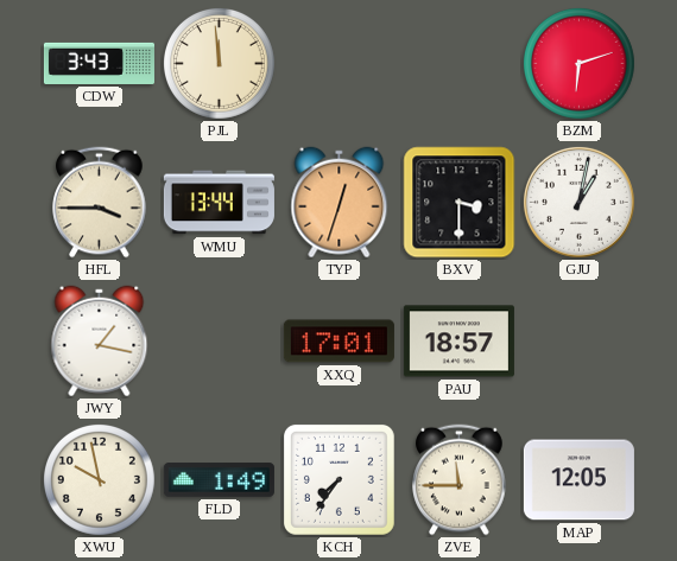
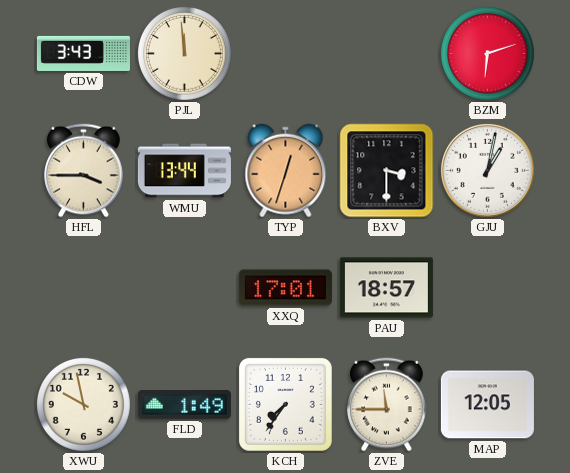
JWY: 1:17 -> none
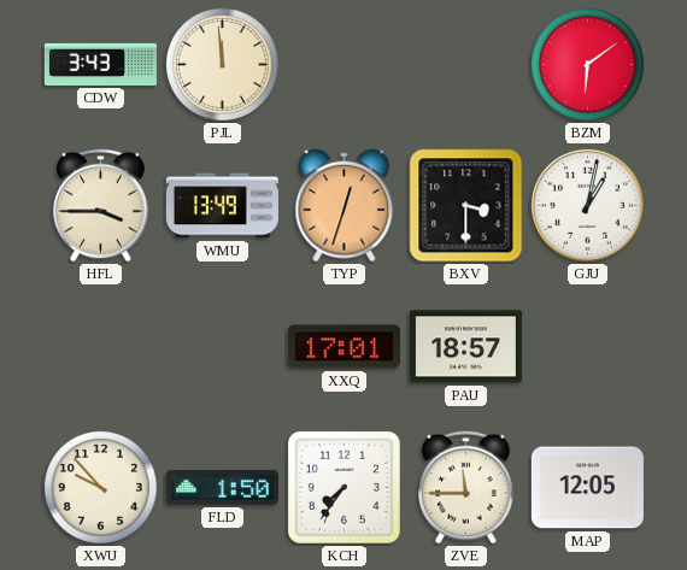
BZM: 6:12 -> 6:09
WMU: 13:44 -> 13:49
XWU: 9:58 -> 9:53
FLD: 1:49 -> 1:50
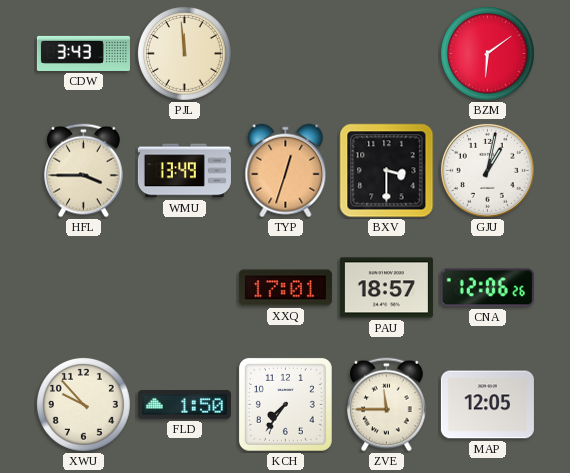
CNA: none -> 12:06
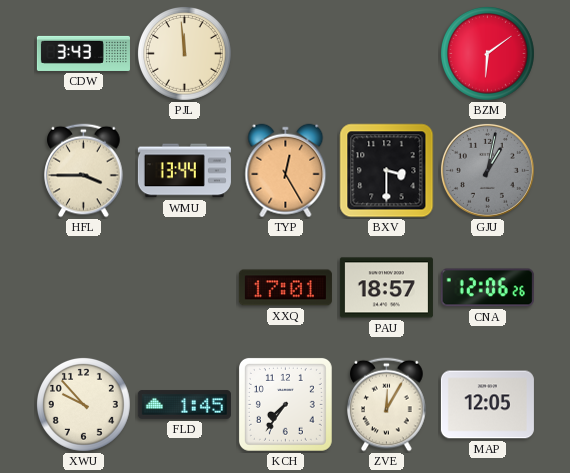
WMU: 13:49 -> 13:44
TYP: 12:33 -> 12:25
GJU dial: white -> grey
FLD: 1:50 -> 1:45
ZVE: 11:45 -> 12:05
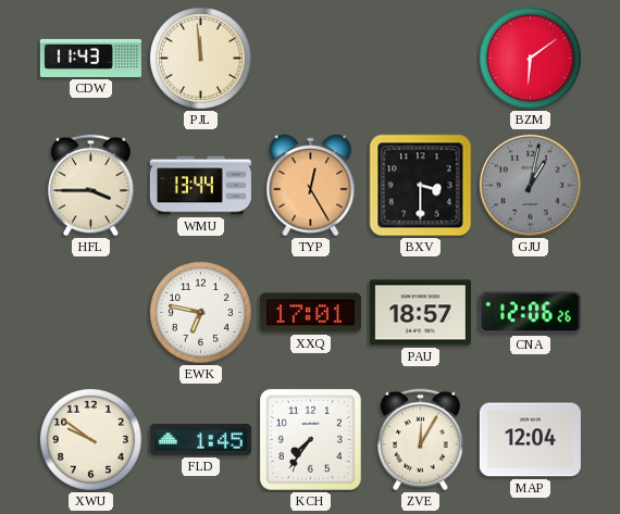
CDW: 3:43 -> 11:43
EWK: none -> 6:47
XWU: 9:53 -> 9:51
MAP: 12:05 -> 12:04
